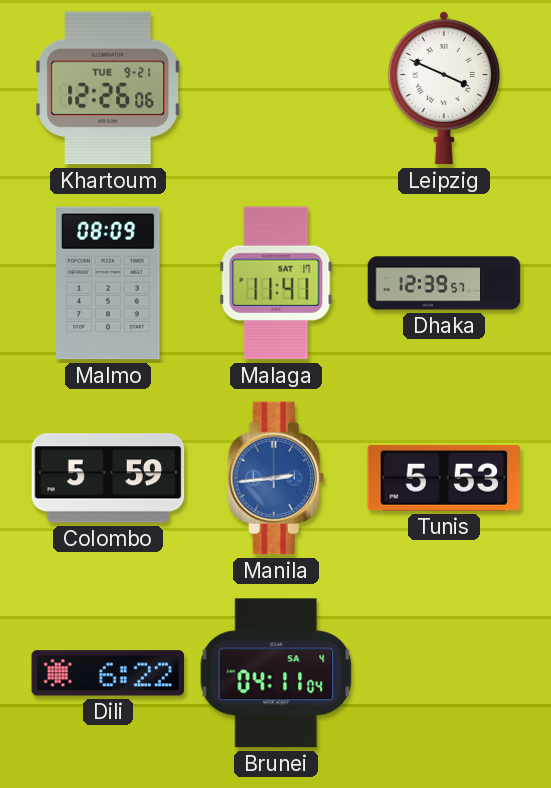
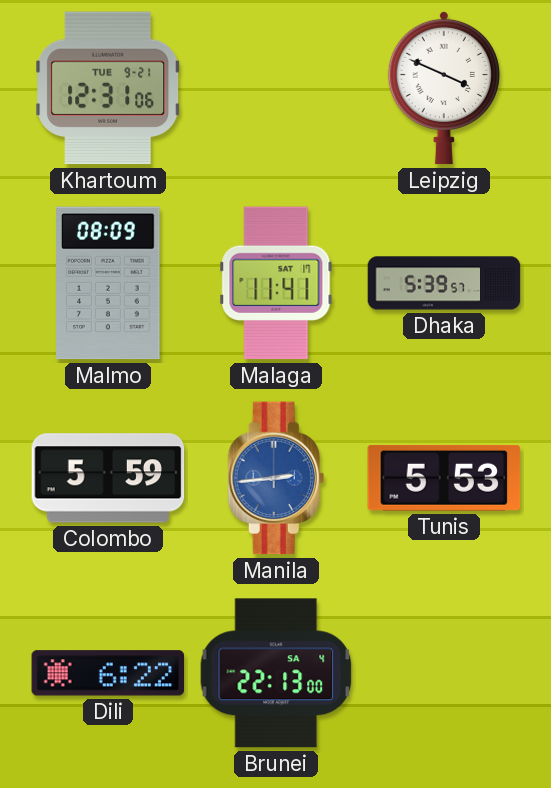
Khartoum: 12:26 -> 12:31
Dhaka: 12:39 -> 5:39
Brunei: 04:11 -> 22:13
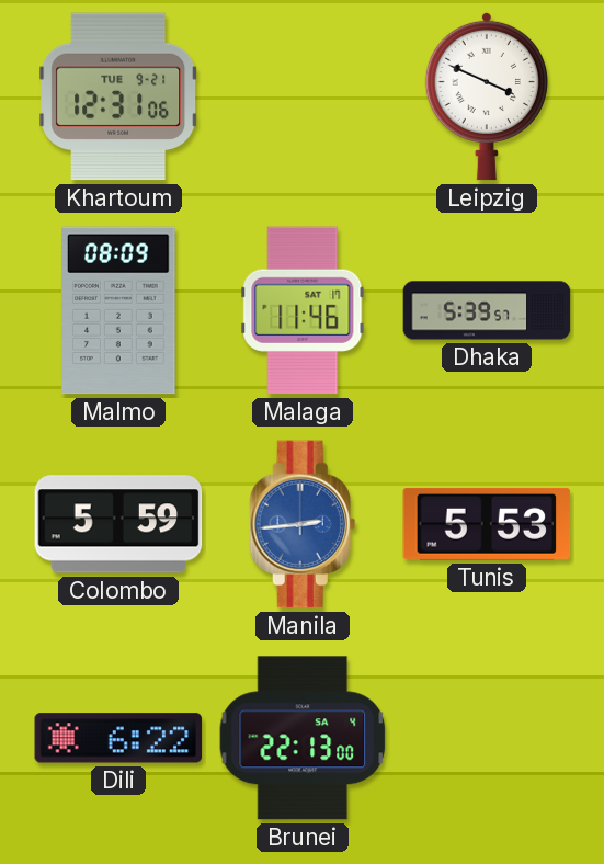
Malaga: 11:41 -> 11:46
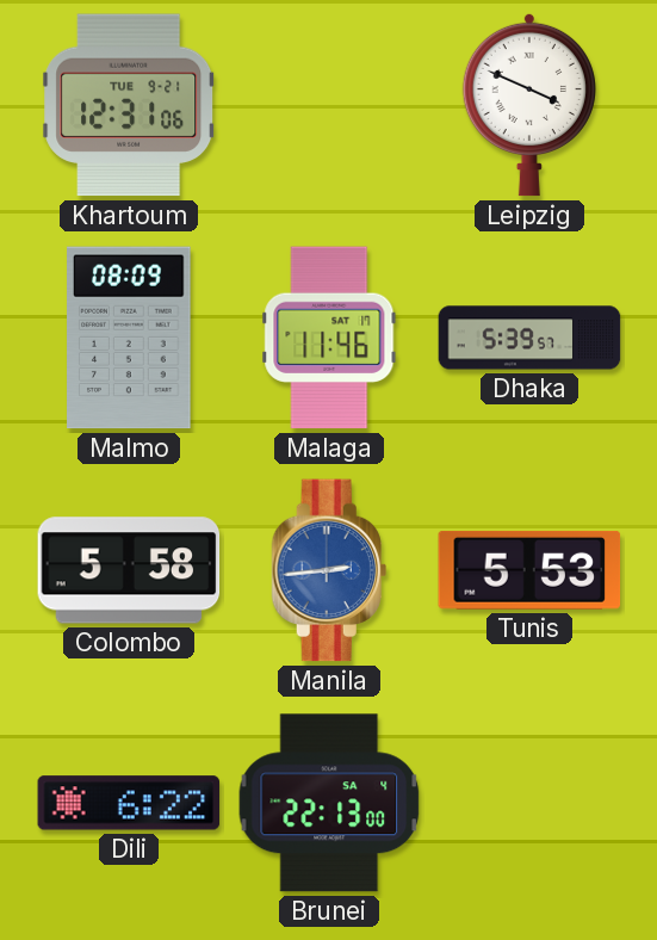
Colombo: 5:59 -> 5:58
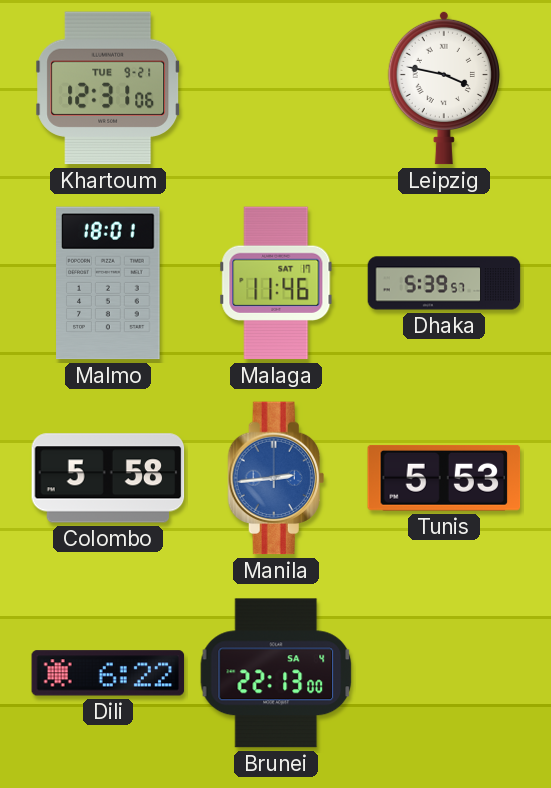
Leipzig: 3:49 -> 3:47
Malmo: 08:09 -> 18:01
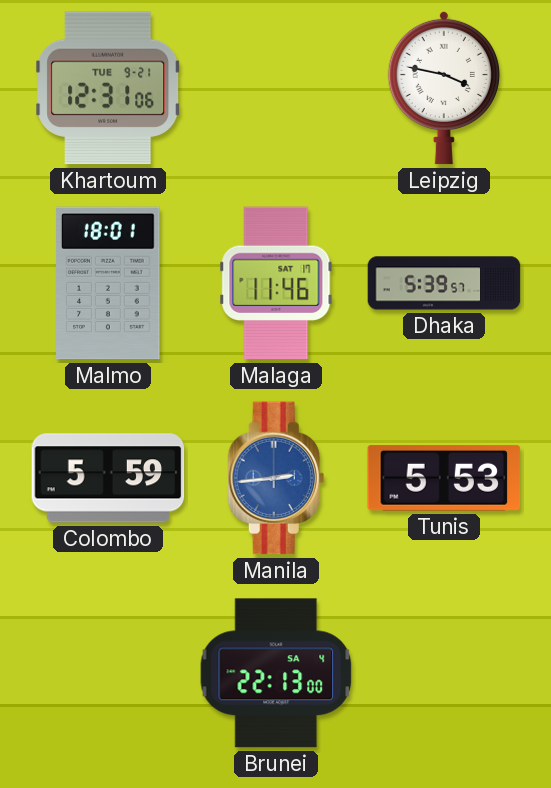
Colombo: 5:58 -> 5:59
Dili: 6:22 -> none
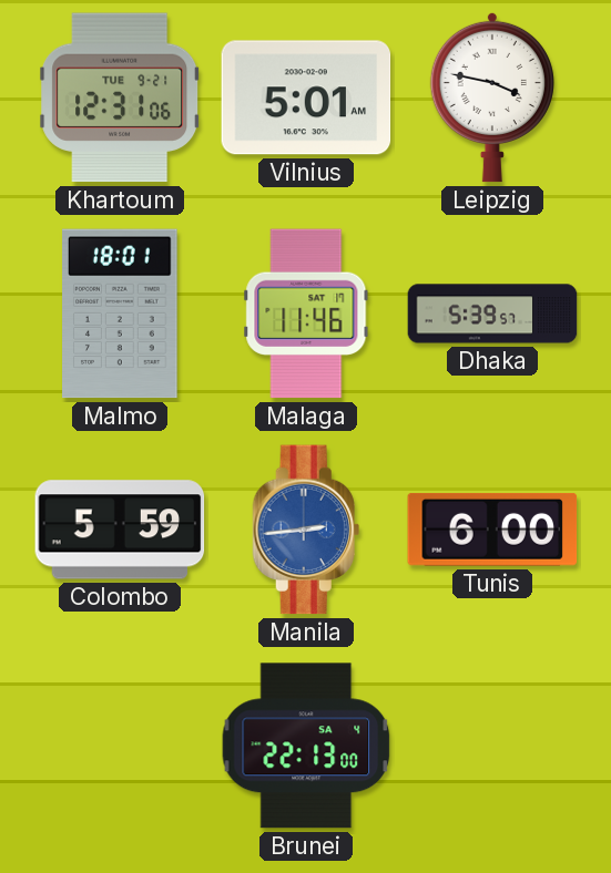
Vilnius: none -> 5:01
Tunis: 5:53 -> 6:00
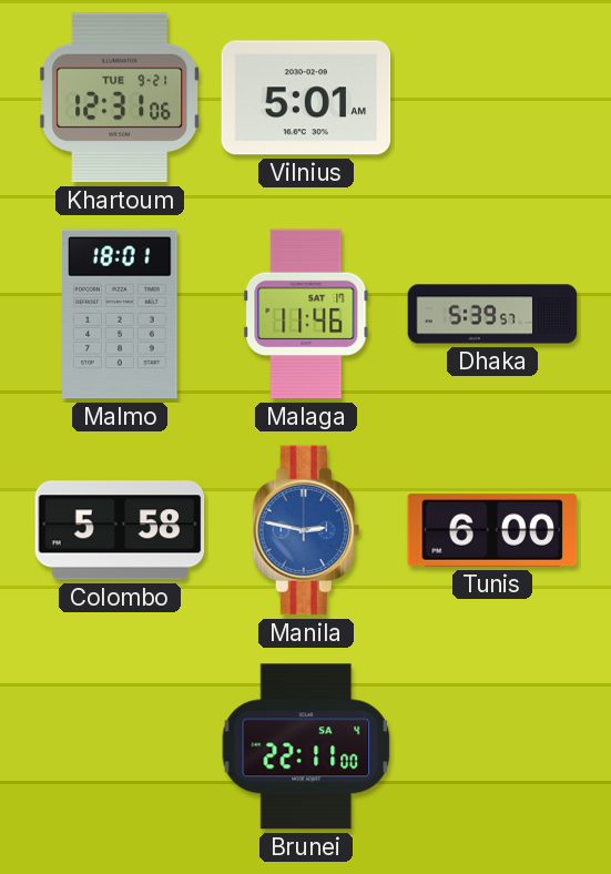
Leipzig: 3:47 -> none
Colombo: 5:59 -> 5:58
Manila: 2:44 -> 2:47
Brunei: 22:13 -> 22:11
